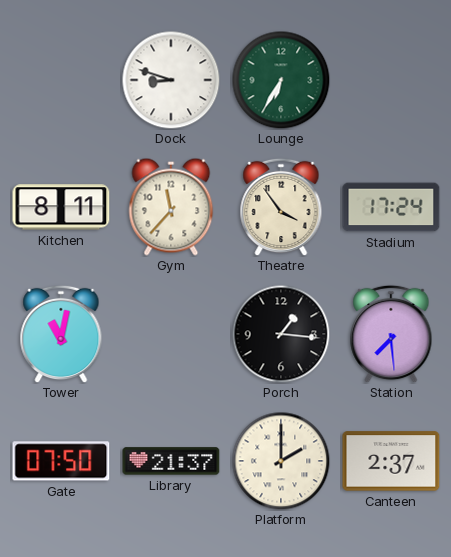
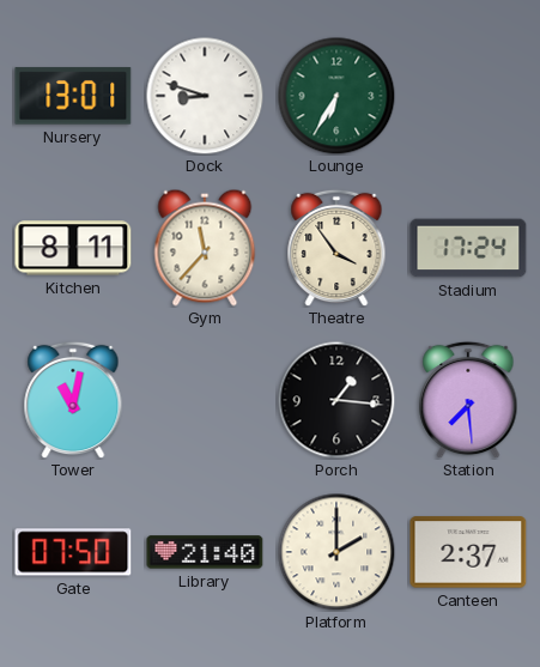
Nursery: none -> 13:01
Library: 21:37 -> 21:40
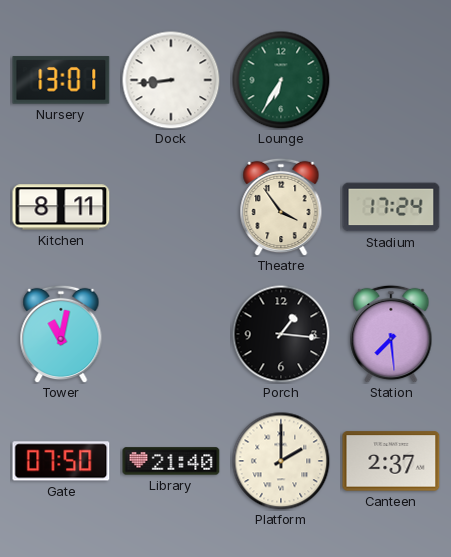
Dock: 8:48 -> 8:44
Gym: 11:37 -> none
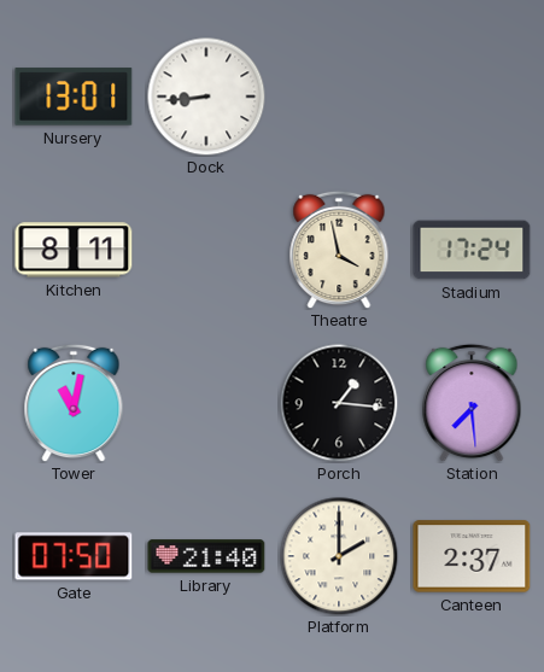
Lounge: 6:35 -> none
Theatre: 3:54 -> 3:58
